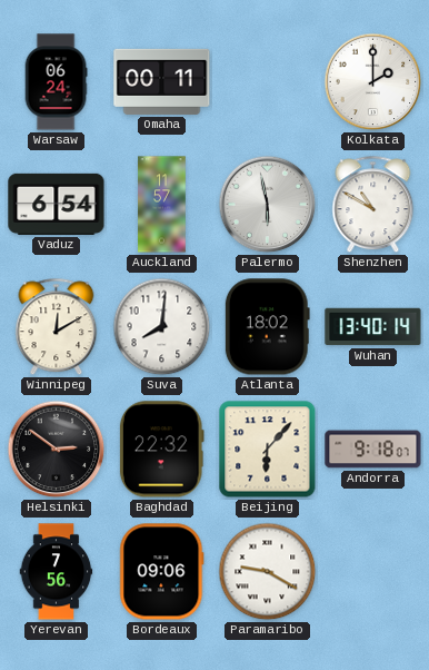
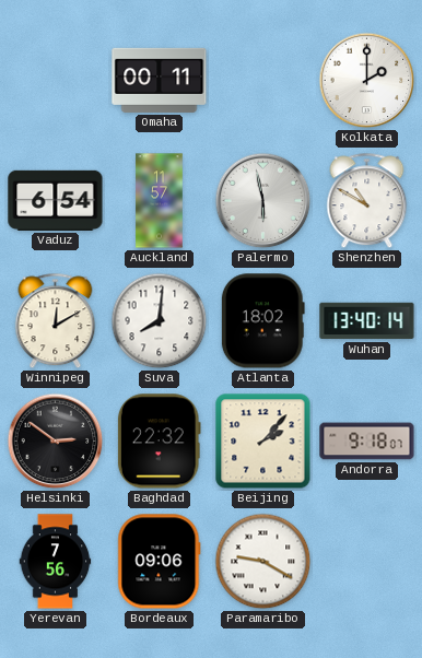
Warsaw: 06:24 -> none
Beijing: 6:07 -> 2:07
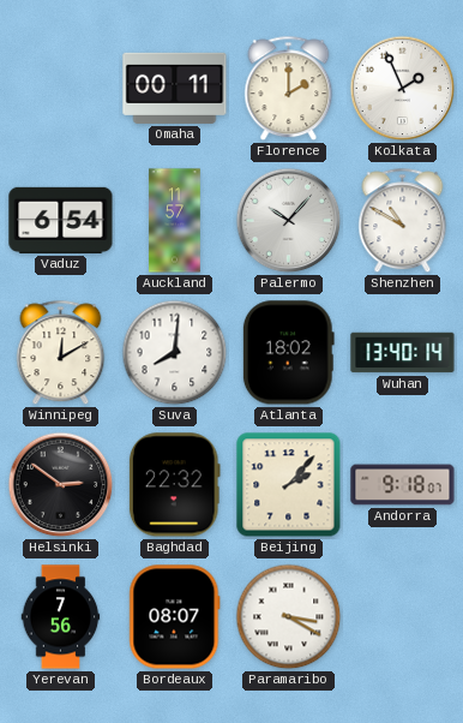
Florence: none -> 2:00
Kolkata: 2:00 -> 1:56
Palermo: 5:58 -> 10:07
Bordeaux: 09:06 -> 08:07
Paramaribo: 9:20 -> 3:20
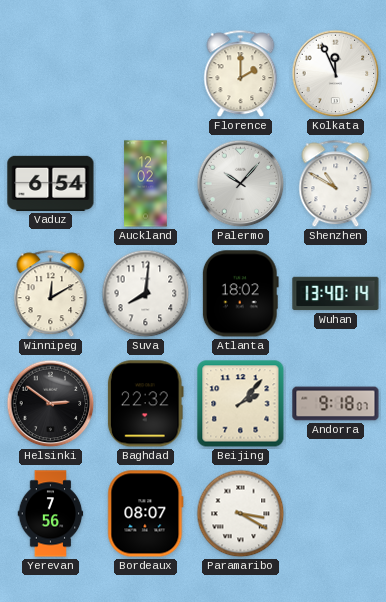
Omaha: 00:11 -> none
Kolkata: 1:56 -> 11:56
Auckland: 11:57 -> 12:02
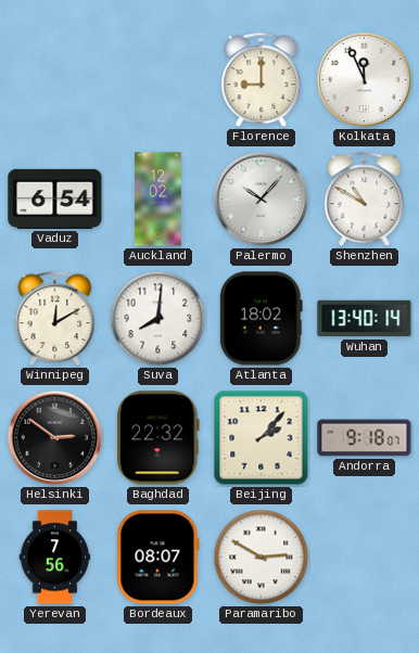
Florence: 2:00 -> 9:00
Paramaribo: 3:20 -> 2:50
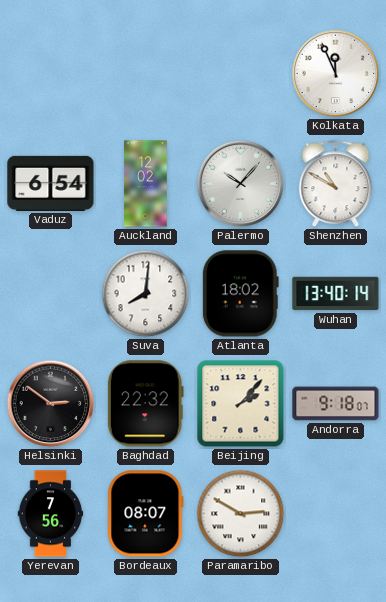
Florence: 9:00 -> none
Winnipeg: 12:10 -> none
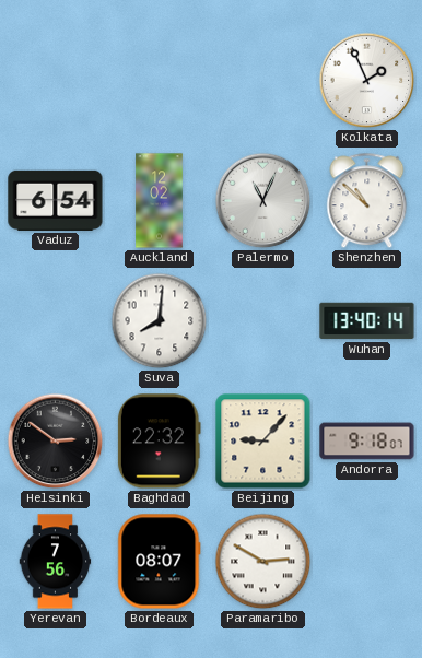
Kolkata: 11:56 -> 1:56
Palermo: 10:07 -> 11:04
Shenzhen: 10:50 -> 10:52
Atlanta: 18:02 -> none
Beijing: 2:07 -> 9:07
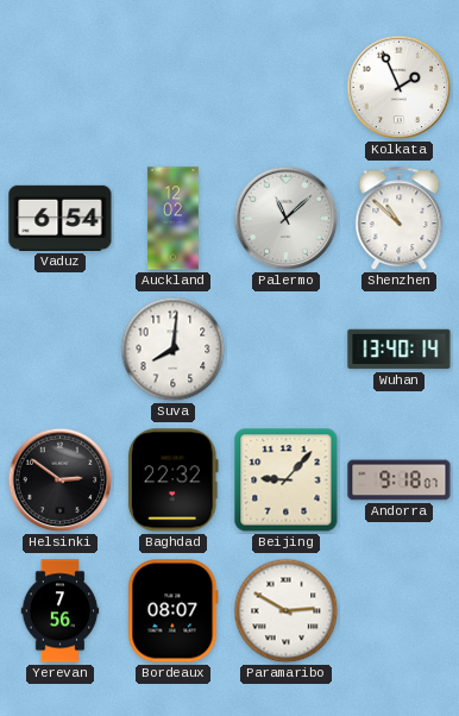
Palermo: 11:04 -> 11:08
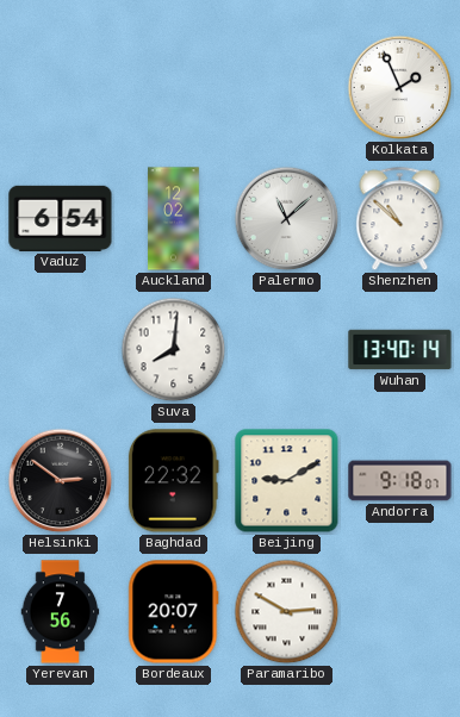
Beijing: 9:07 -> 9:10
Bordeaux: 08:07 -> 20:07
